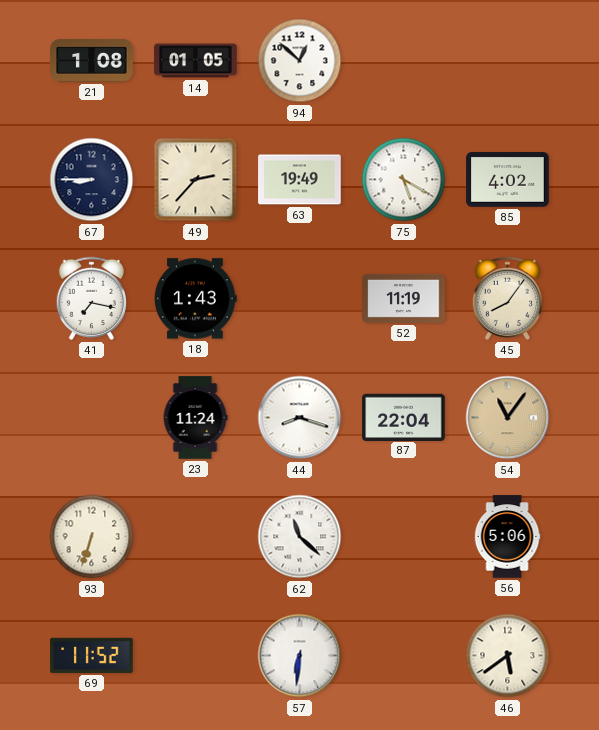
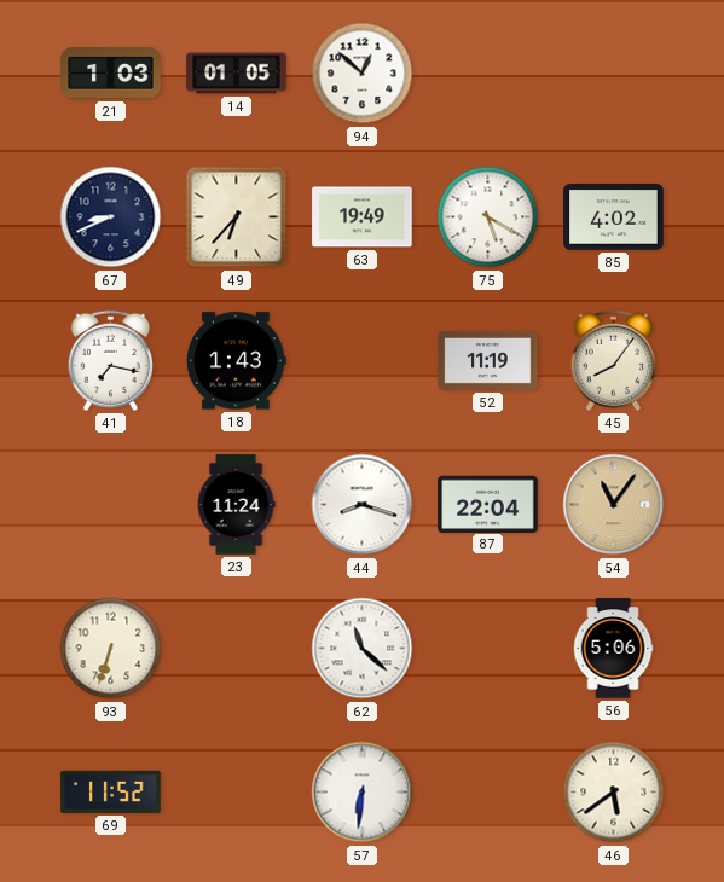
21: 1:08 -> 1:03
67: 8:45 -> 8:41
49: 2:37 -> 6:37
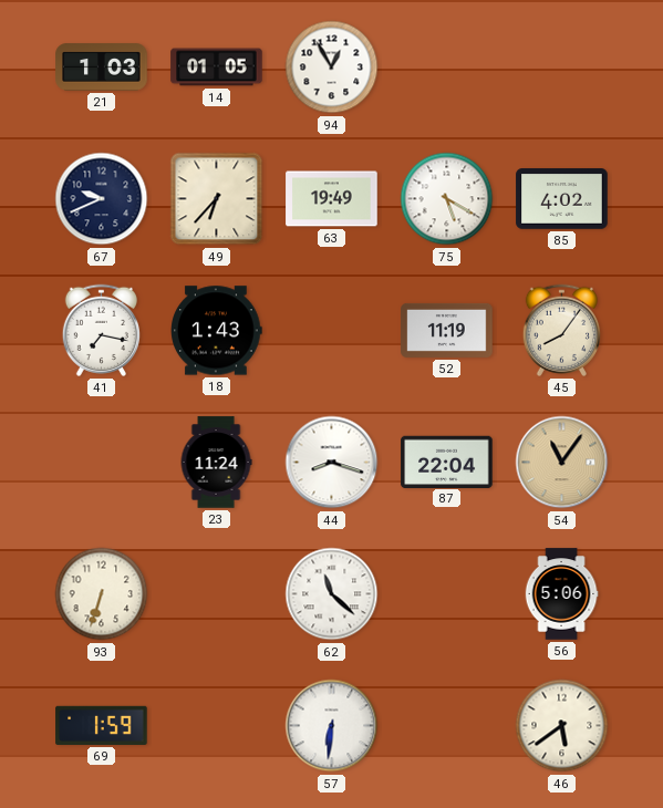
94: 12:52 -> 12:55
67: 8:41 -> 9:41
69: 11:52 -> 1:59
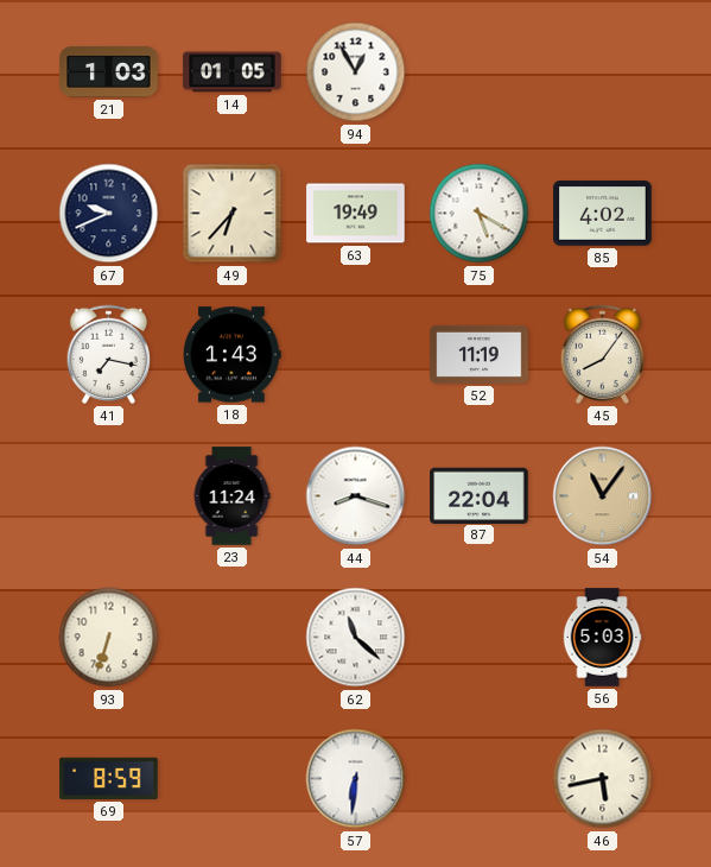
56: 5:06 -> 5:03
69: 1:59 -> 8:59
46: 5:39 -> 5:43
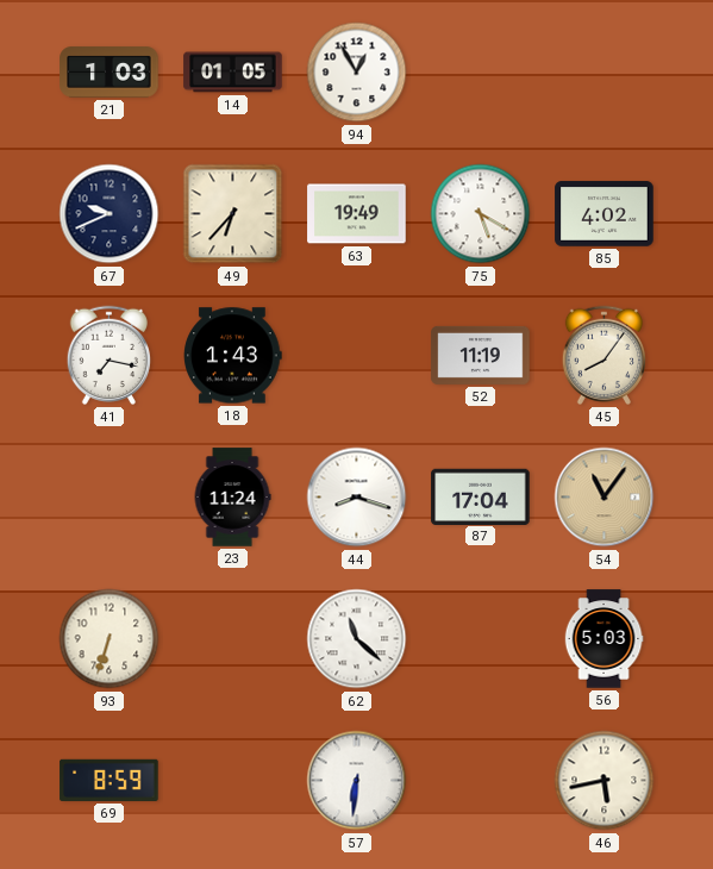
87: 22:04 -> 17:04
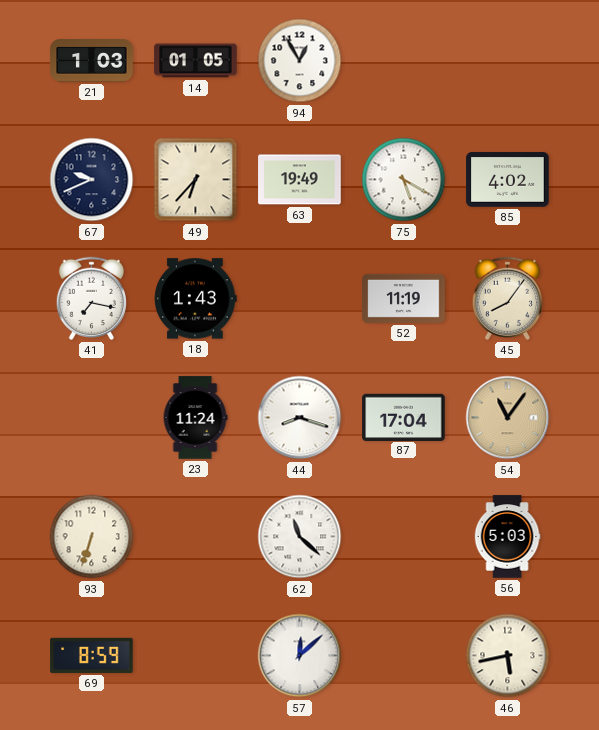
57: 6:31 -> 12:08
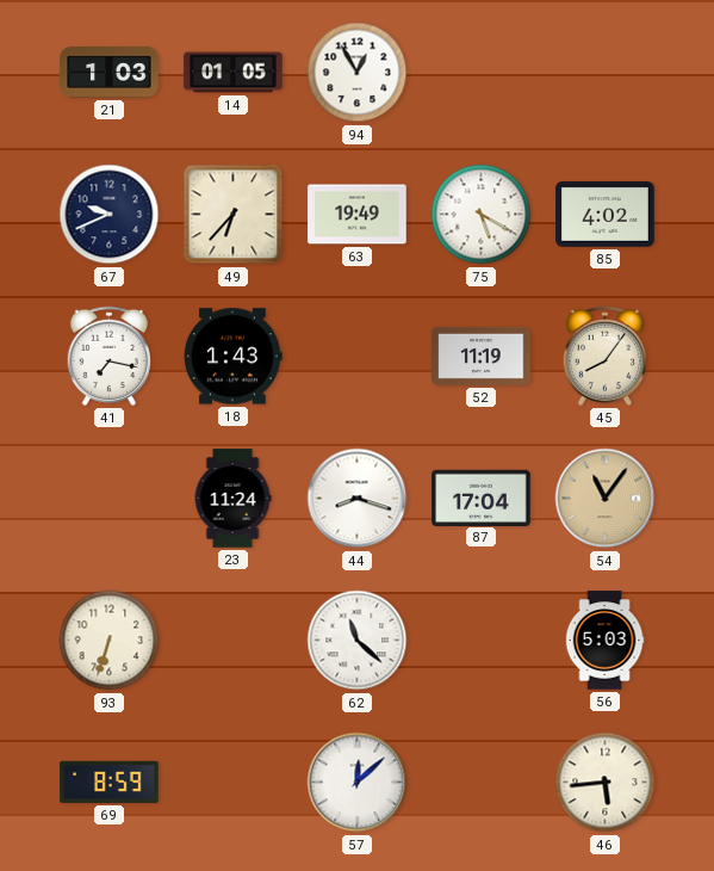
46: 5:43 -> 5:44
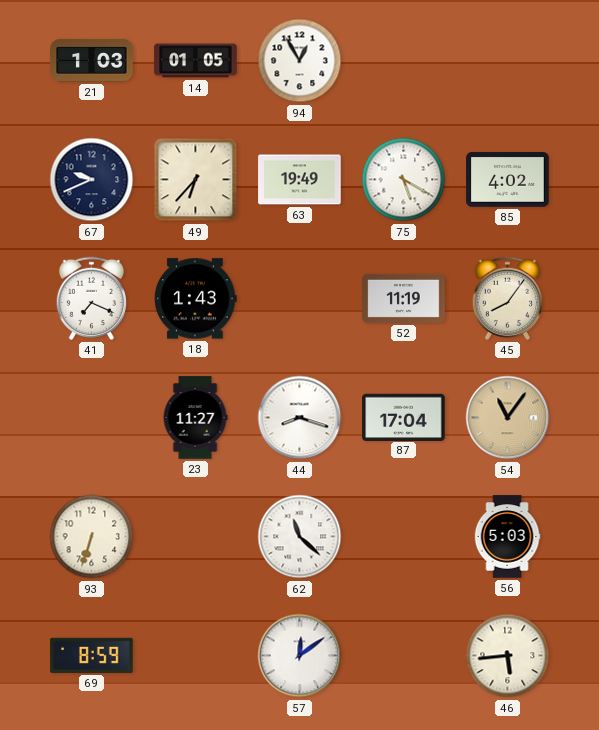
41: 7:17 -> 7:19
23: 11:24 -> 11:27
57: 12:08 -> 12:09
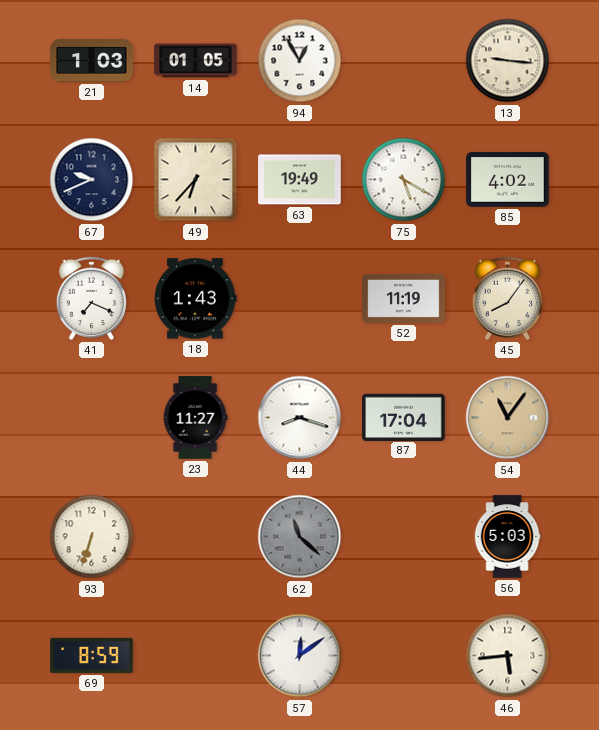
13: none -> 9:16
62 dial: white -> grey
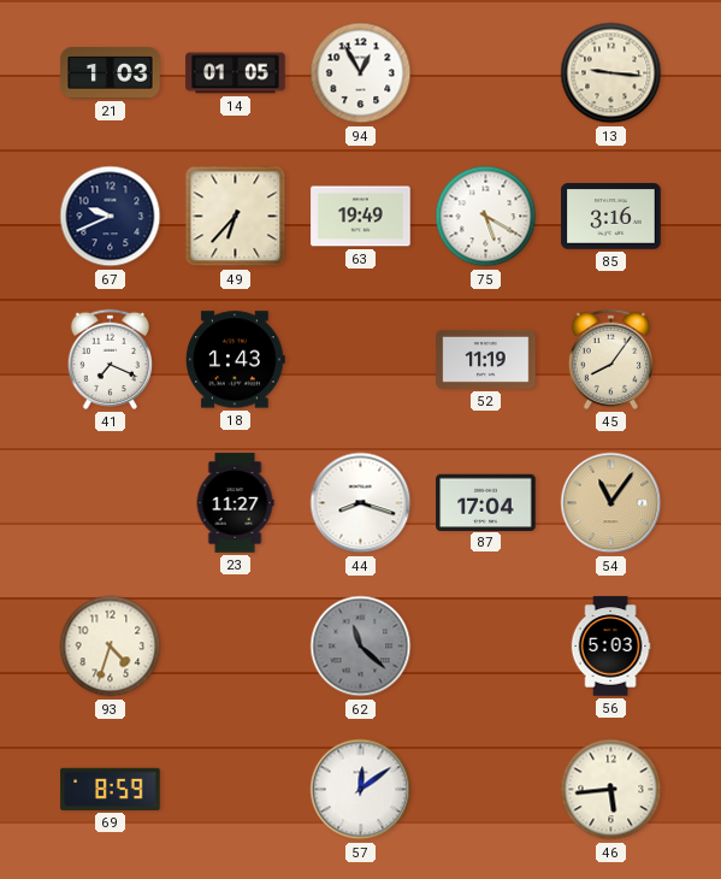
85: 4:02 -> 3:16
93: 6:33 -> 4:33
